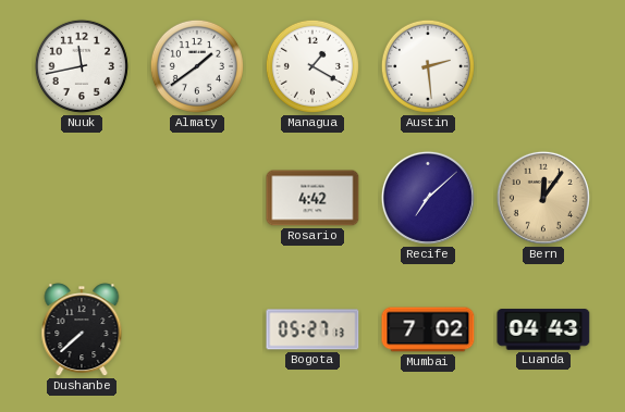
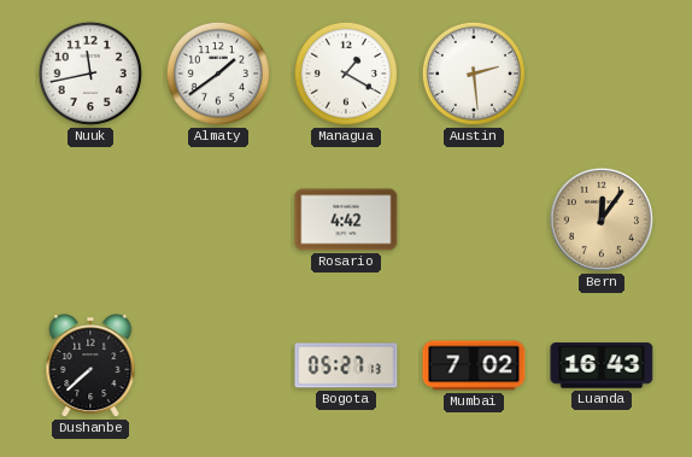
Recife: 7:08 -> none
Luanda: 04:43 -> 16:43
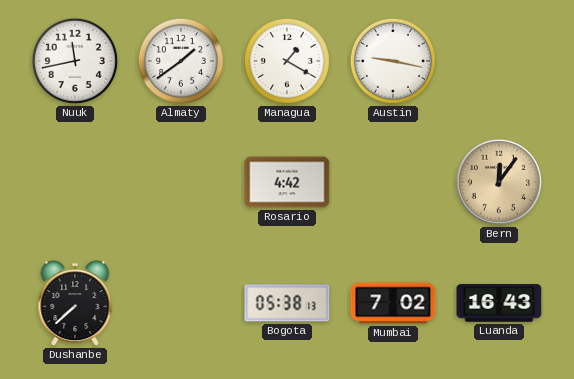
Austin: 2:29 -> 9:17
Bogota: 05:27 -> 05:38
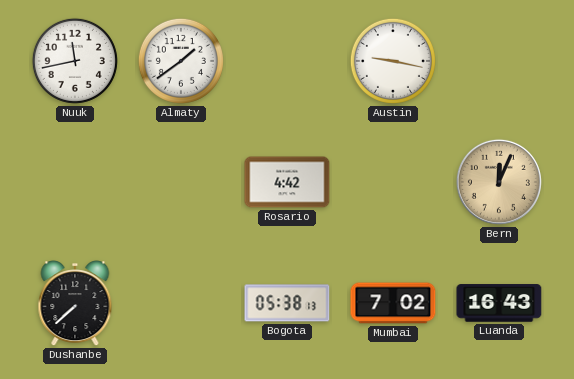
Managua: 1:20 -> none
Bern: 12:06 -> 12:04
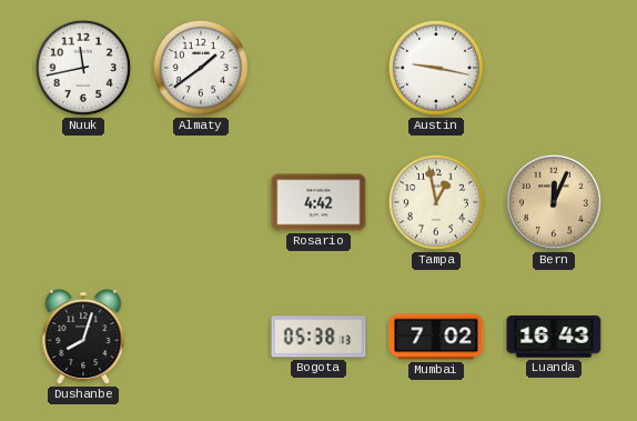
Tampa: none -> 12:58
Dushanbe: 7:38 -> 8:03
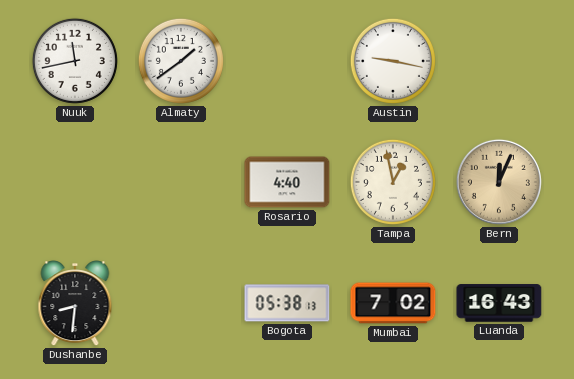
Rosario: 4:42 -> 4:40
Dushanbe: 8:03 -> 8:31
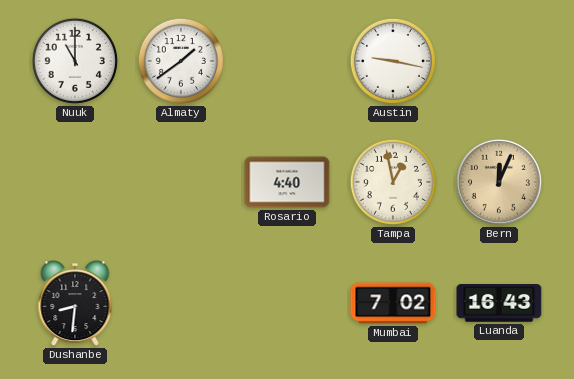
Nuuk: 11:43 -> 11:00
Bogota: 05:38 -> none
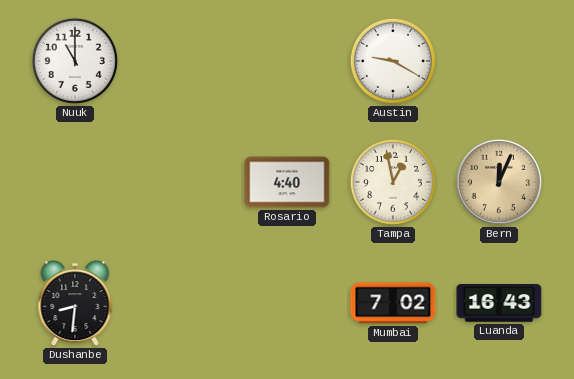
Almaty: 1:39 -> none
Austin: 9:17 -> 9:20
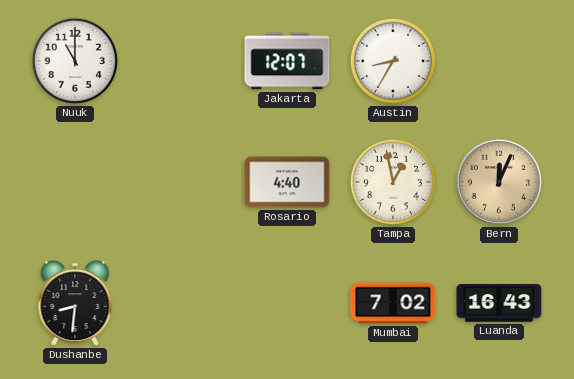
Jakarta: none -> 12:07
Austin: 9:20 -> 8:35
